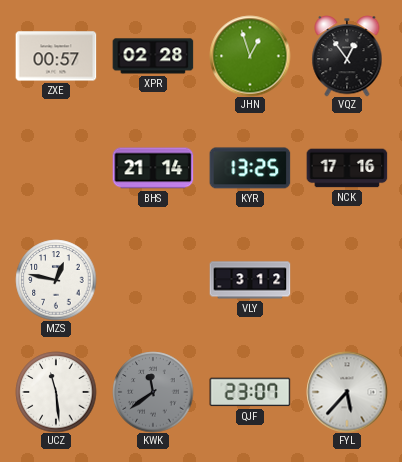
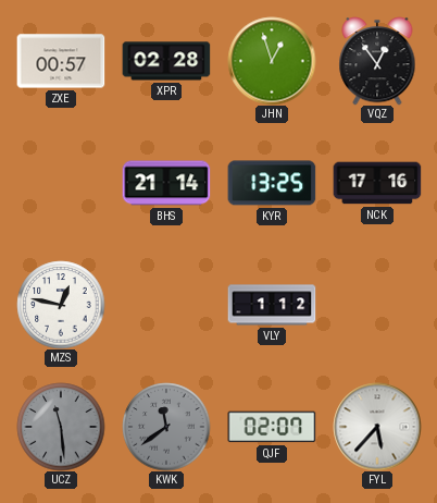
VLY: 3:12 -> 1:12
UCZ dial: white -> grey
QJF: 23:07 -> 02:07
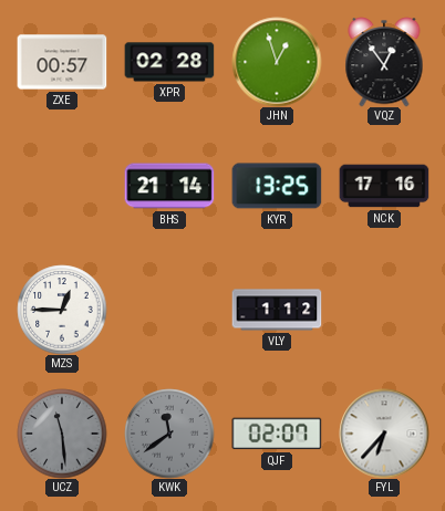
MZS: 12:47 -> 12:45
FYL: 5:37 -> 6:37
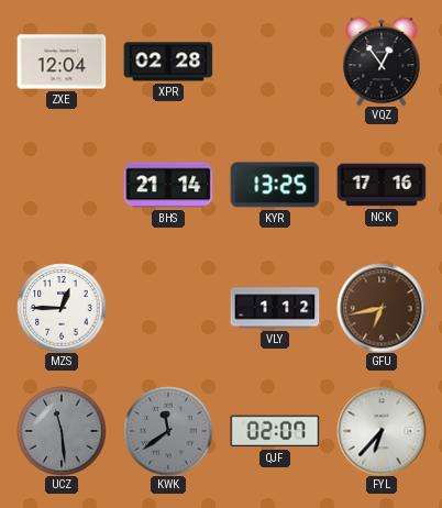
ZXE: 00:57 -> 12:04
JHN: 12:57 -> none
GFU: none -> 6:43
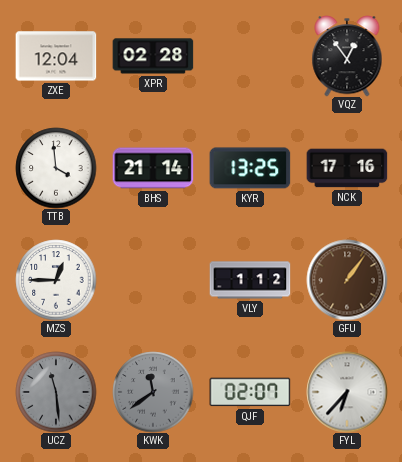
TTB: none -> 3:59
GFU: 6:43 -> 1:06
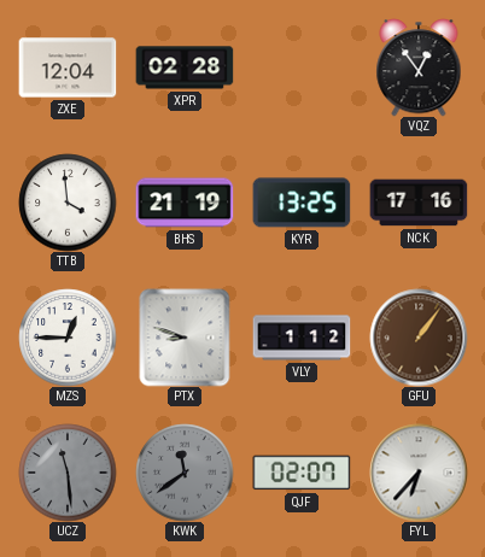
BHS: 21:14 -> 21:19
PTX: none -> 8:48
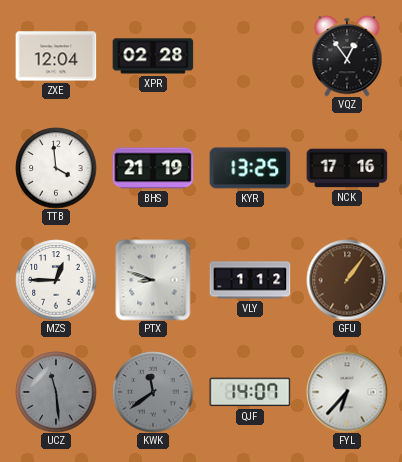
QJF: 02:07 -> 14:07
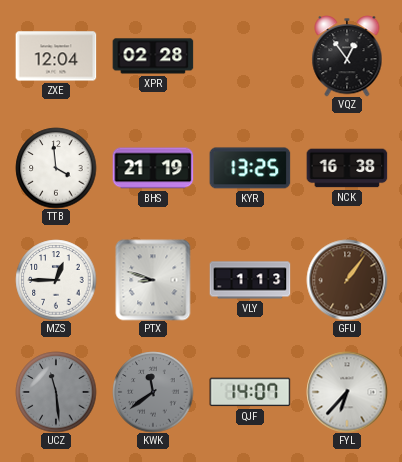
NCK: 17:16 -> 16:38
VLY: 1:12 -> 1:13
